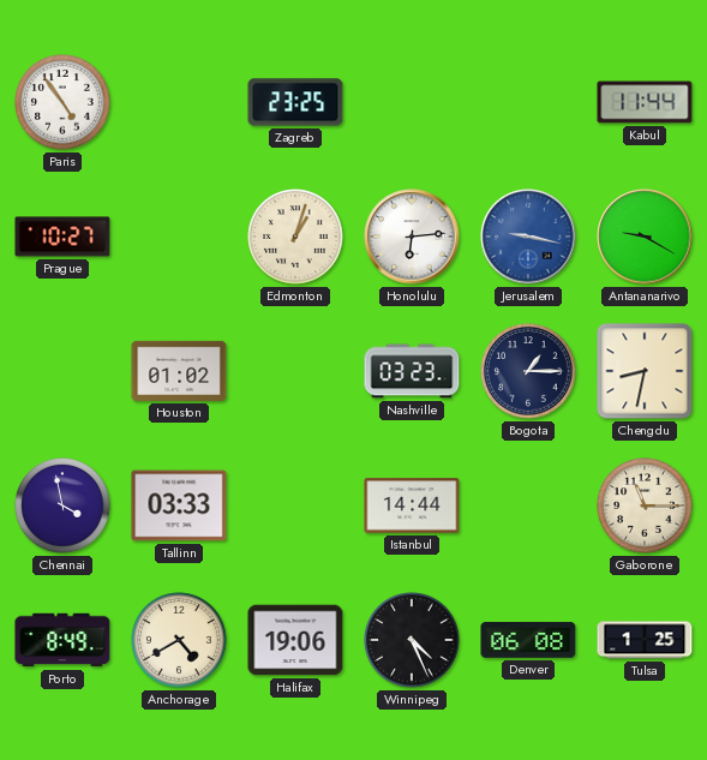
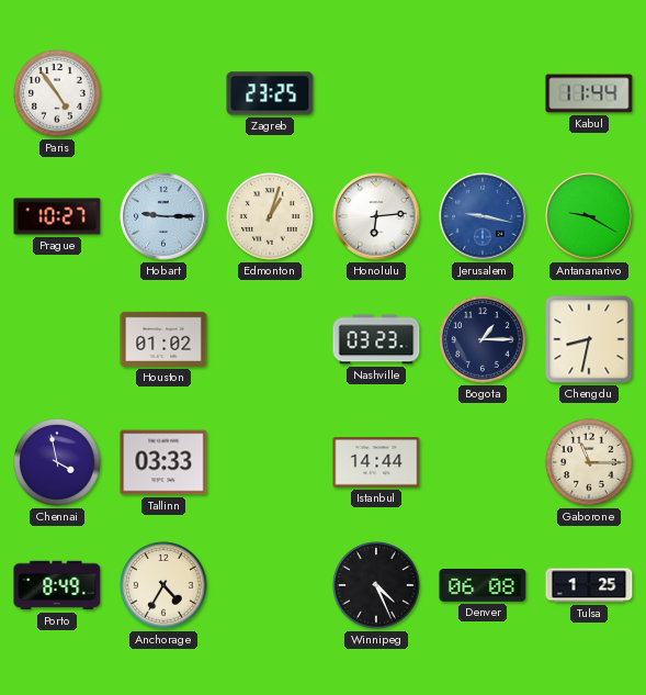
Hobart: none -> 9:15
Anchorage: 4:40 -> 4:35
Halifax: 19:06 -> none
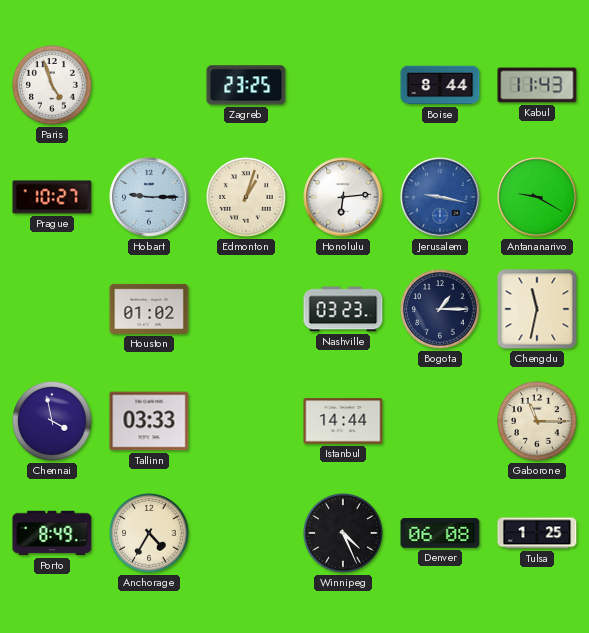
Paris: 4:54 -> 4:57
Boise: none -> 8:44
Kabul: 11:44 -> 11:43
Chengdu: 8:32 -> 11:32
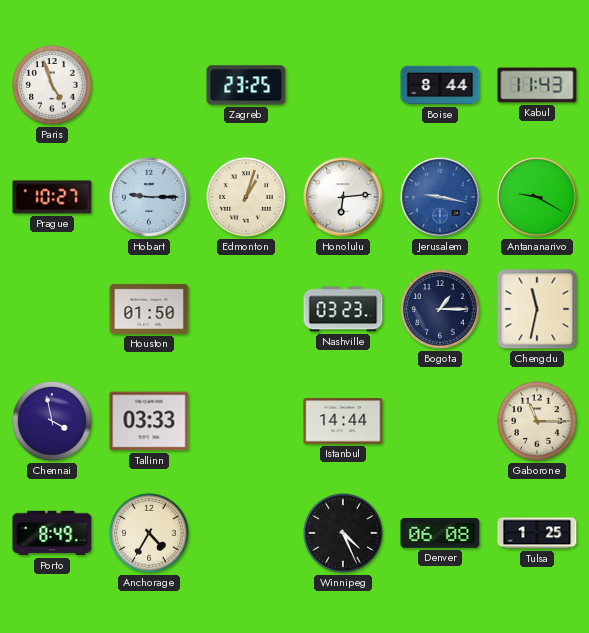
Houston: 01:02 -> 01:50
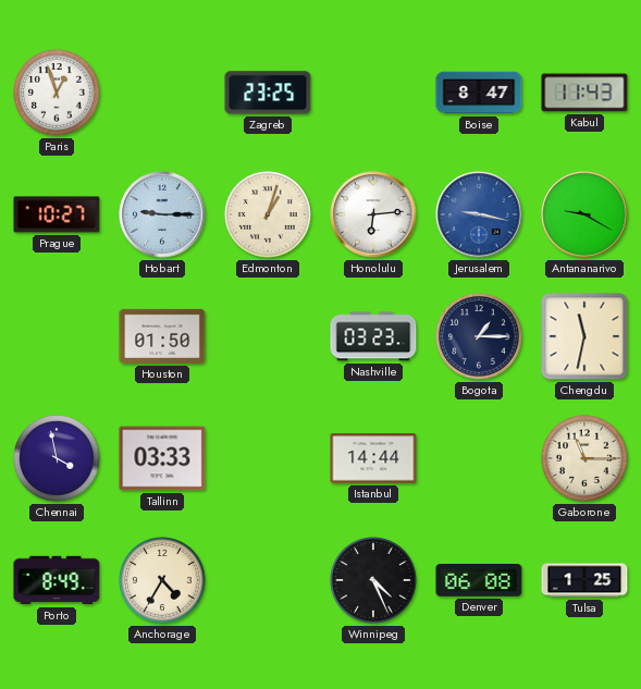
Paris: 4:57 -> 12:57
Boise: 8:44 -> 8:47
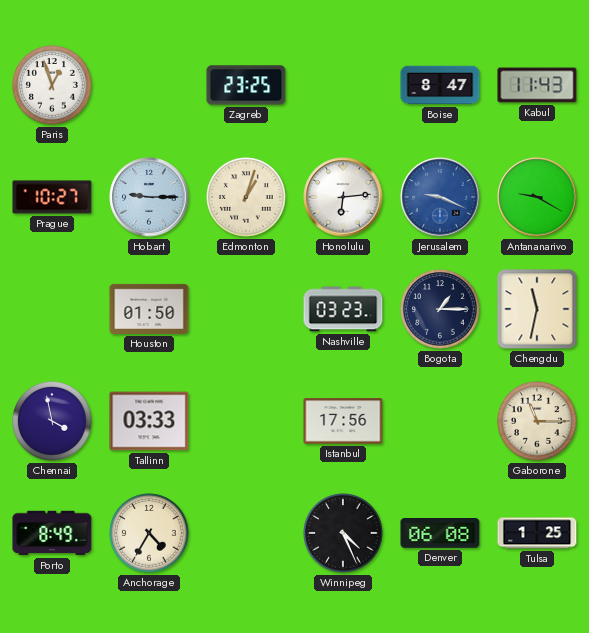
Jerusalem: 9:17 -> 9:19
Istanbul: 14:44 -> 17:56
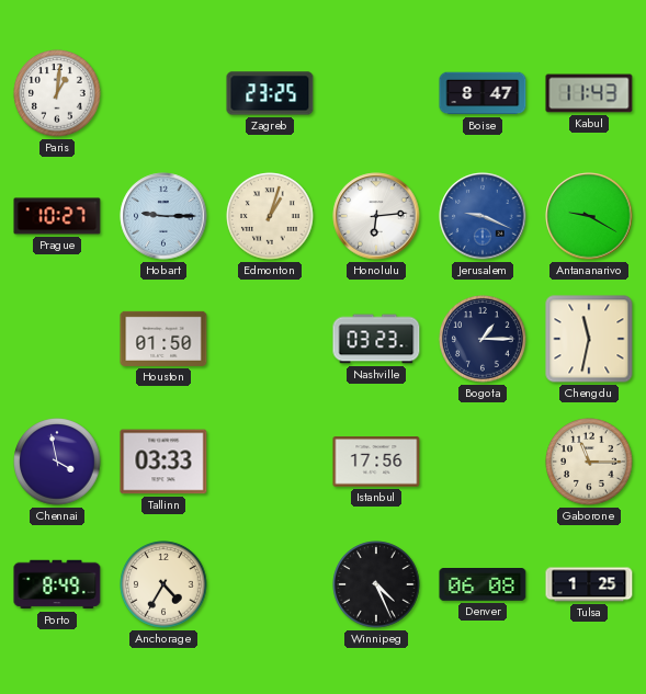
Paris: 12:57 -> 1:01
